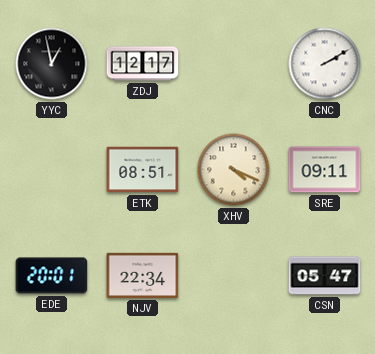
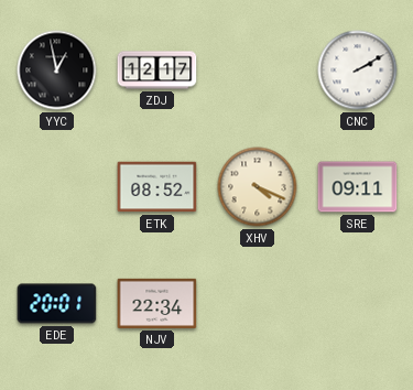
ETK: 08:51 -> 08:52
CSN: 05:47 -> none
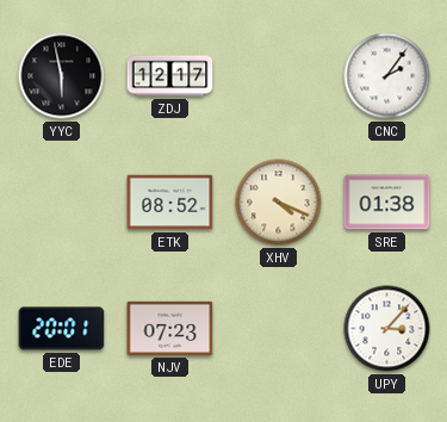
YYC: 12:58 -> 5:58
CNC: 2:10 -> 2:06
SRE: 09:11 -> 01:38
NJV: 22:34 -> 07:23
UPY: none -> 3:07
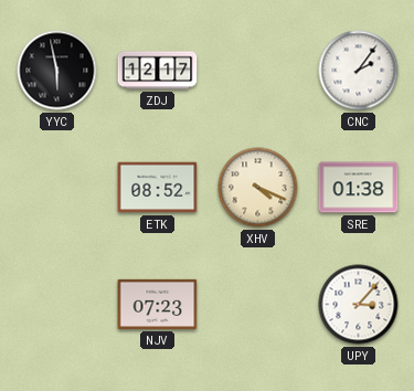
EDE: 20:01 -> none
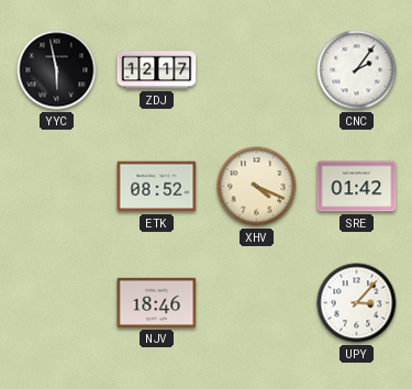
SRE: 01:38 -> 01:42
NJV: 07:23 -> 18:46
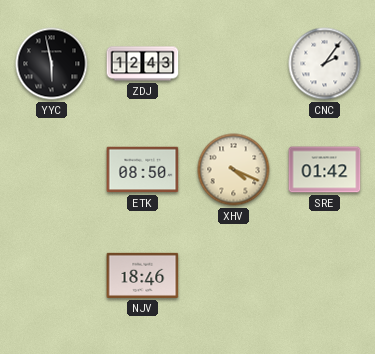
ZDJ: 12:17 -> 12:43
ETK: 08:52 -> 08:50
UPY: 3:07 -> none
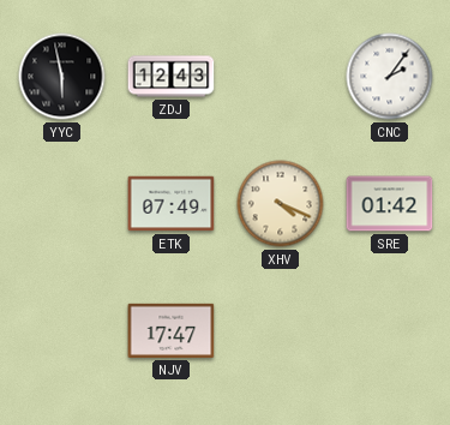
ETK: 08:50 -> 07:49
NJV: 18:46 -> 17:47
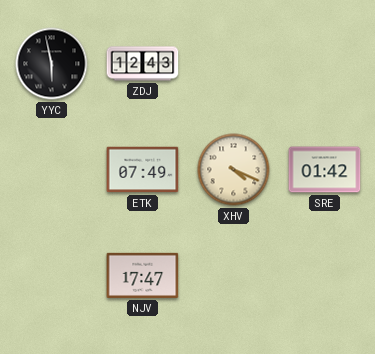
CNC: 2:06 -> none
